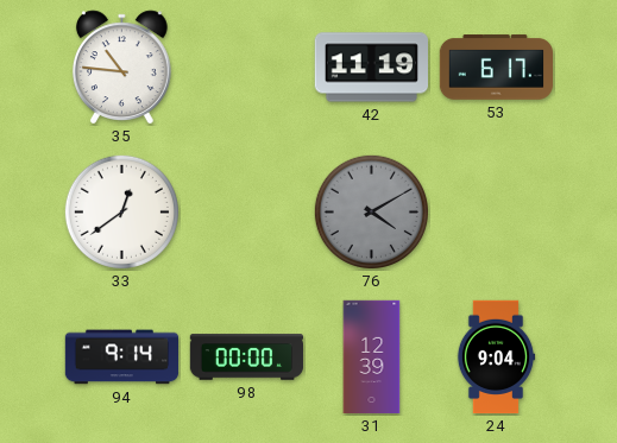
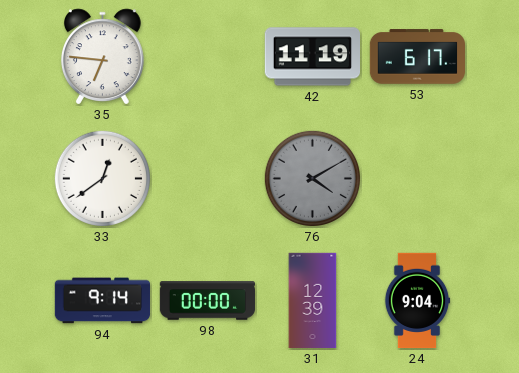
35: 10:46 -> 6:46
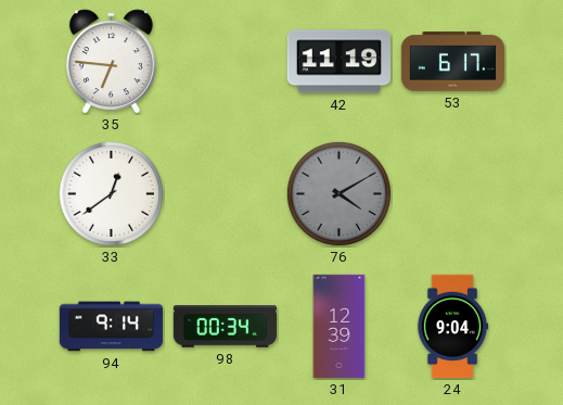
98: 00:00 -> 00:34
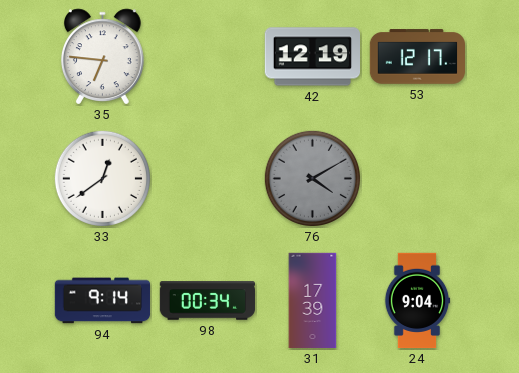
42: 11:19 -> 12:19
53: 6:17 -> 12:17
31: 12:39 -> 17:39
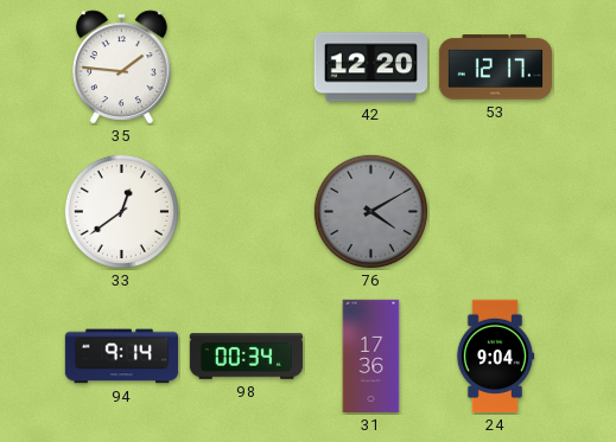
35: 6:46 -> 1:46
42: 12:19 -> 12:20
31: 17:39 -> 17:36
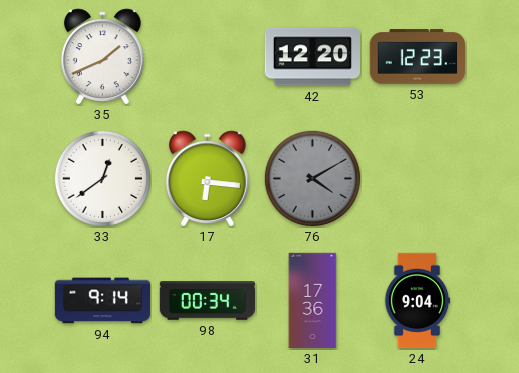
35: 1:46 -> 1:41
53: 12:17 -> 12:23
17: none -> 6:16
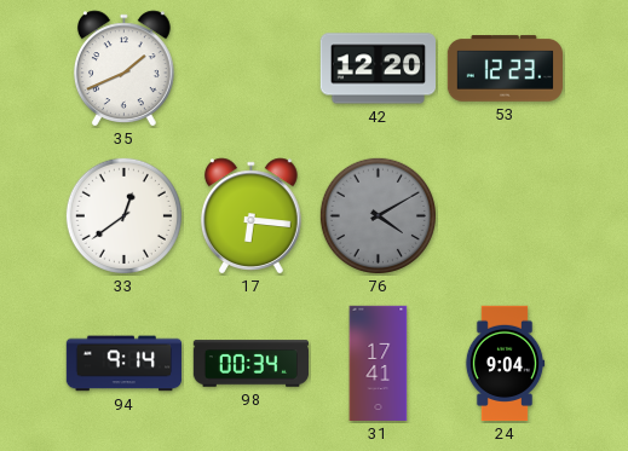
31: 17:36 -> 17:41
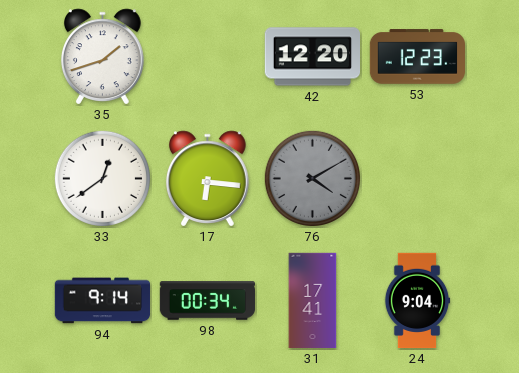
35: 1:41 -> 1:42
